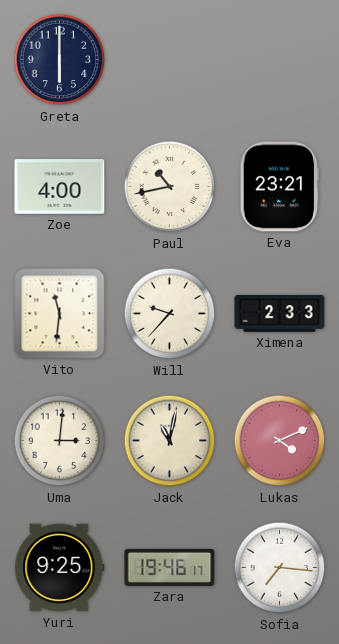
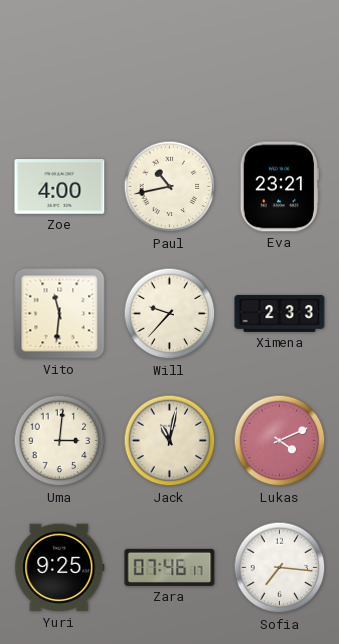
Greta: 6:00 -> none
Zara: 19:46 -> 07:46
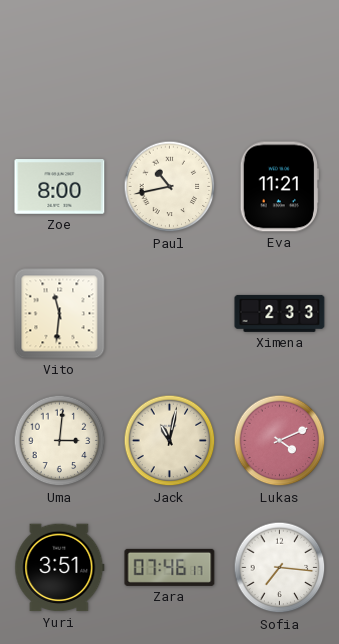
Zoe: 4:00 -> 8:00
Eva: 23:21 -> 11:21
Will: 9:37 -> none
Yuri: 9:25 -> 3:51
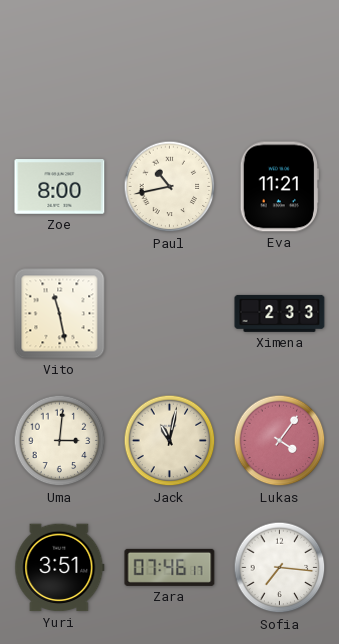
Vito: 11:31 -> 11:28
Lukas: 4:11 -> 4:06
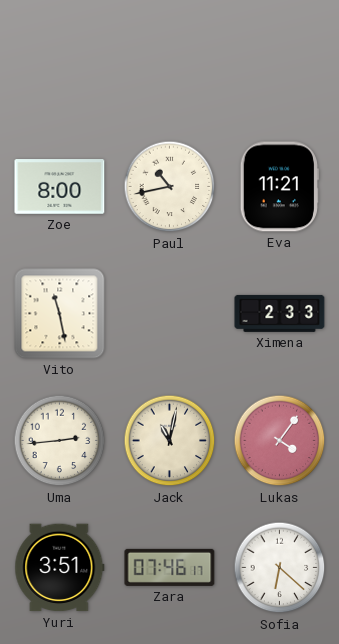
Uma: 3:01 -> 2:44
Sofia: 7:16 -> 6:22
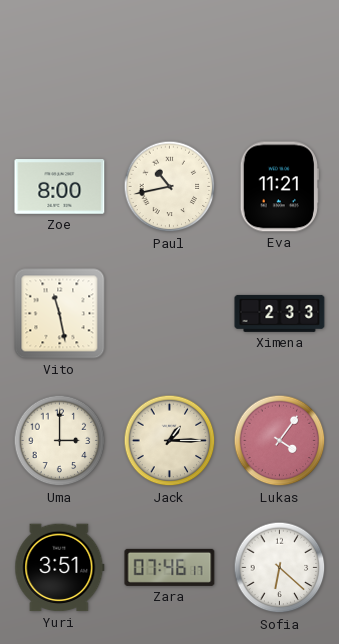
Uma: 2:44 -> 3:00
Jack: 11:02 -> 1:15
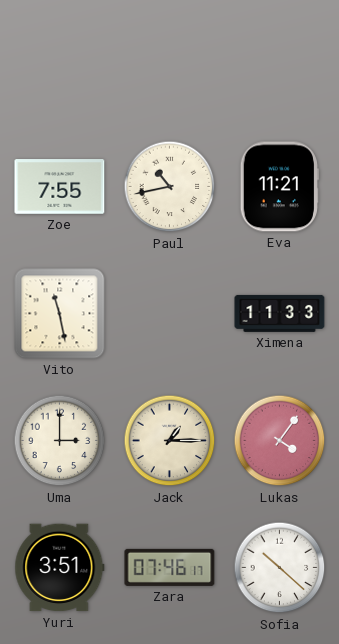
Zoe: 8:00 -> 7:55
Ximena: 2:33 -> 11:33
Sofia: 6:22 -> 10:22
